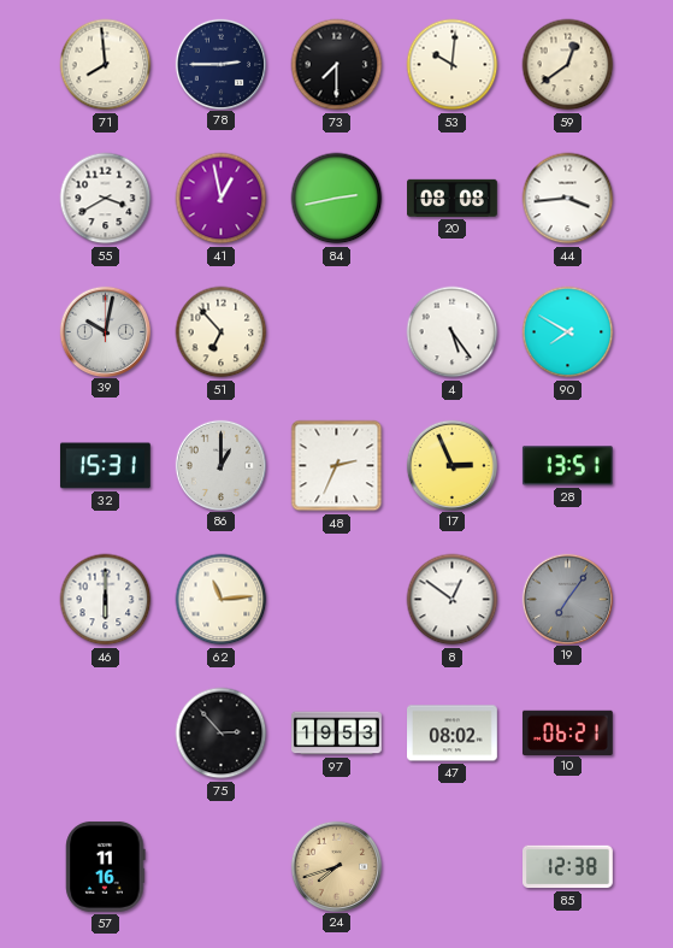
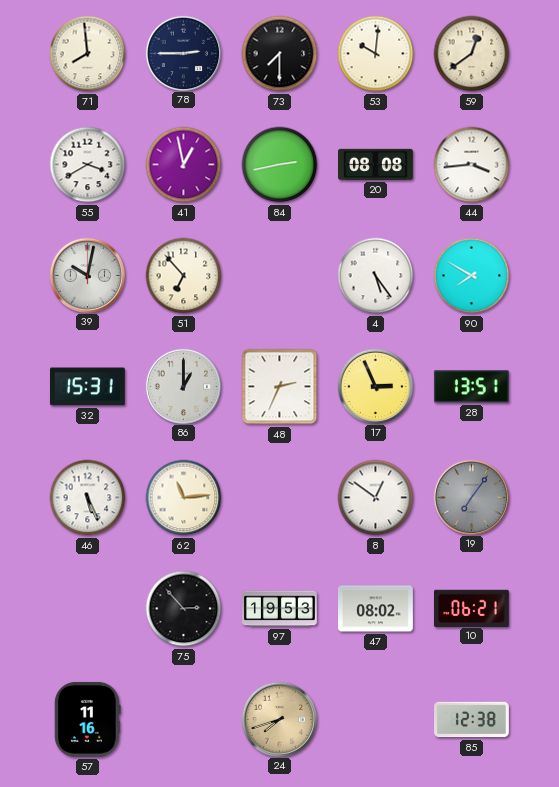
46: 6:00 -> 5:26
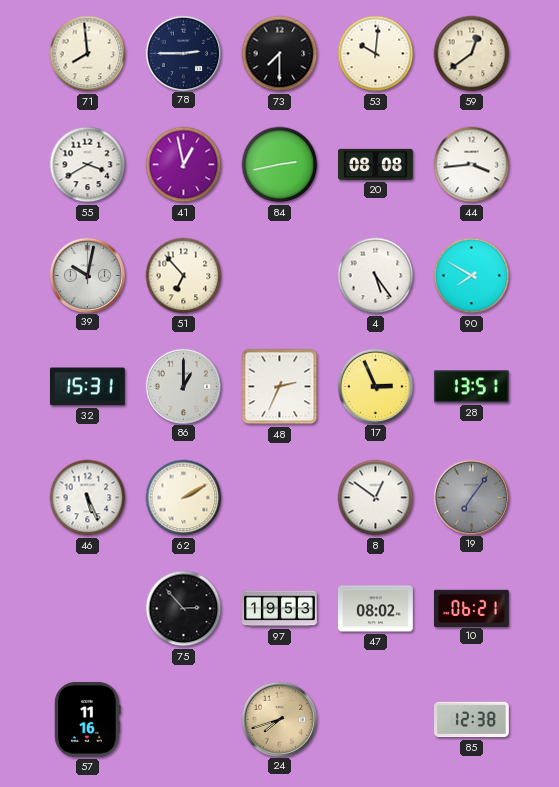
62: 11:14 -> 2:10
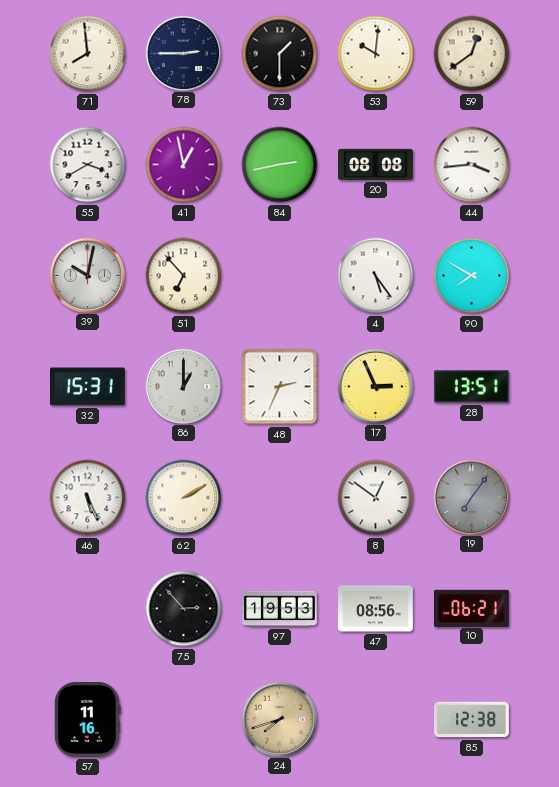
73: 7:30 -> 1:30
47: 08:02 -> 08:56
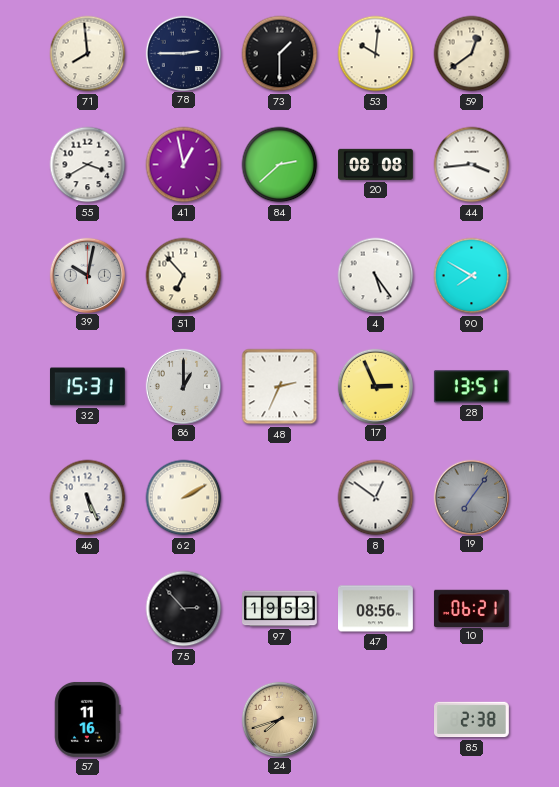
84: 2:43 -> 2:38
85: 12:38 -> 2:38
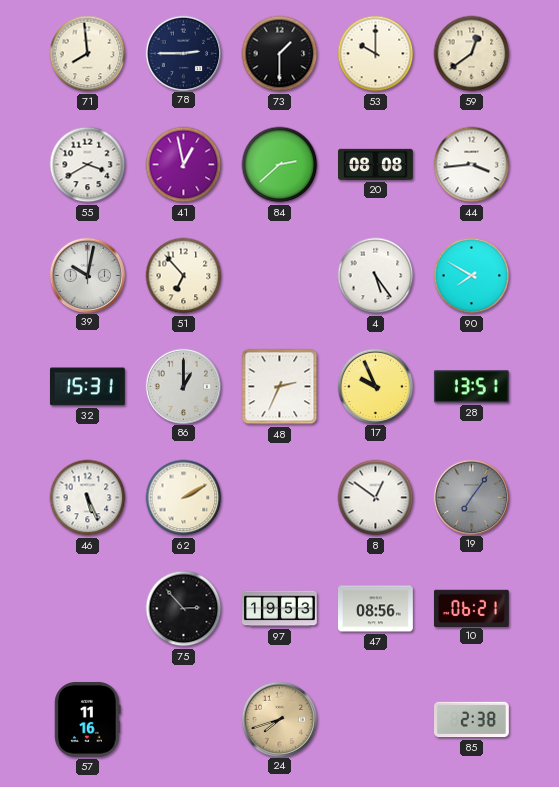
53: 10:01 -> 10:00
17: 2:56 -> 9:56
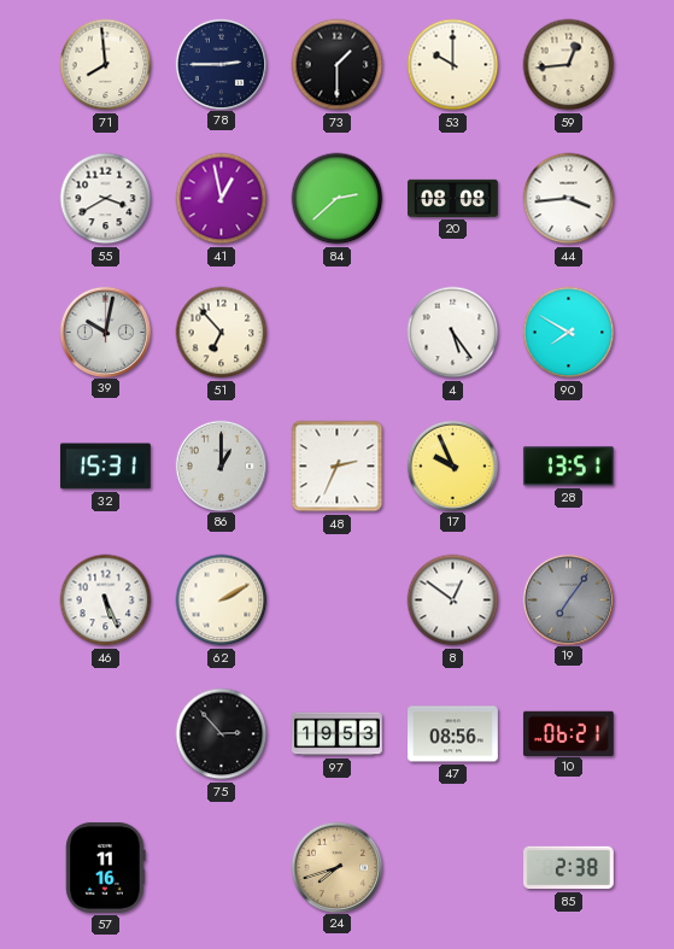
59: 12:39 -> 12:44
